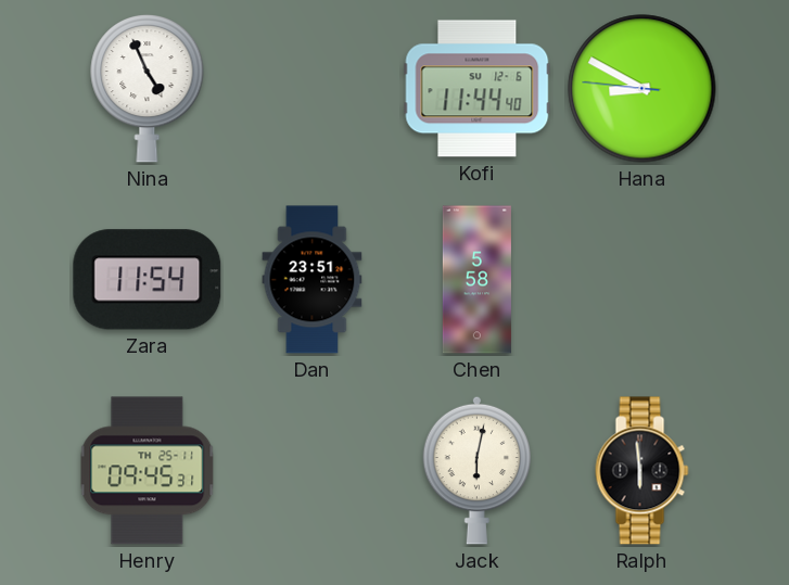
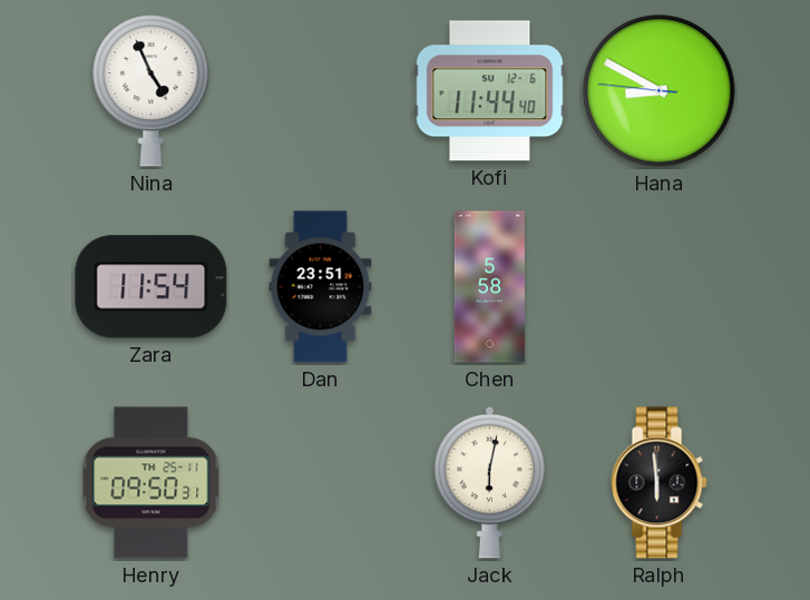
Henry: 09:45 -> 09:50
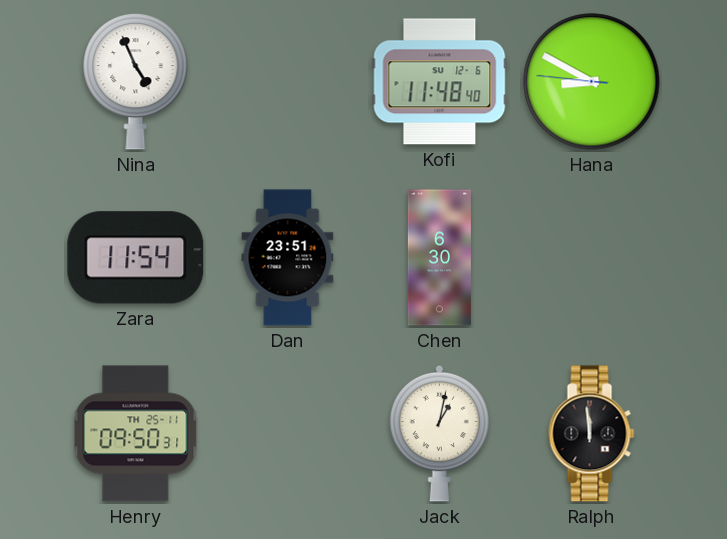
Kofi: 11:44 -> 11:48
Chen: 5:58 -> 6:30
Jack: 6:02 -> 1:02
Ralph: 5:59 -> 11:59
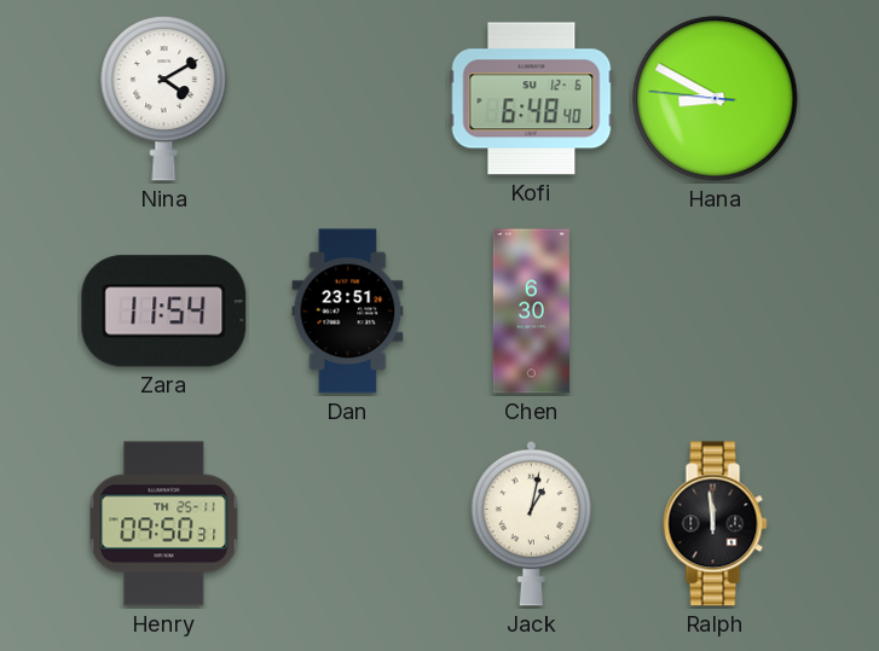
Nina: 4:56 -> 4:10
Kofi: 11:48 -> 6:48
